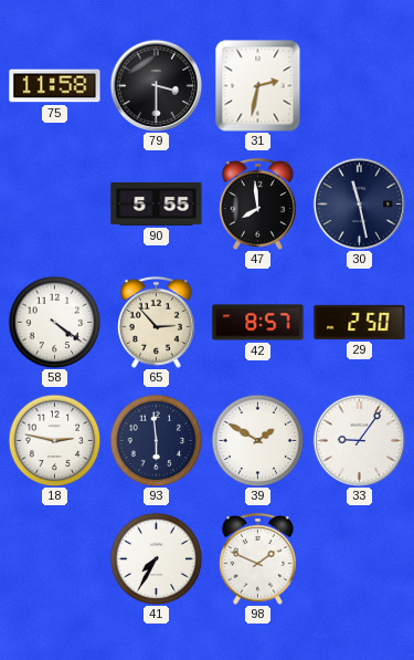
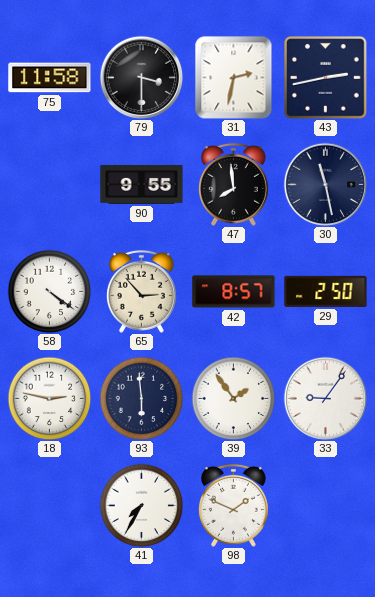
43: none -> 2:43
90: 5:55 -> 9:55
39: 1:50 -> 1:54
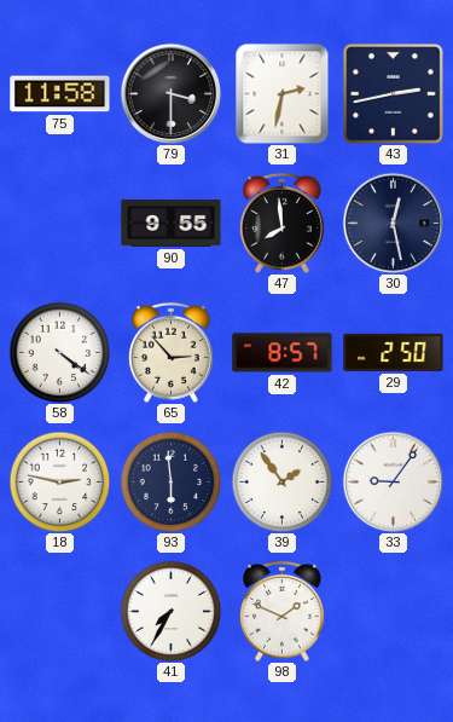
30: 11:28 -> 12:28
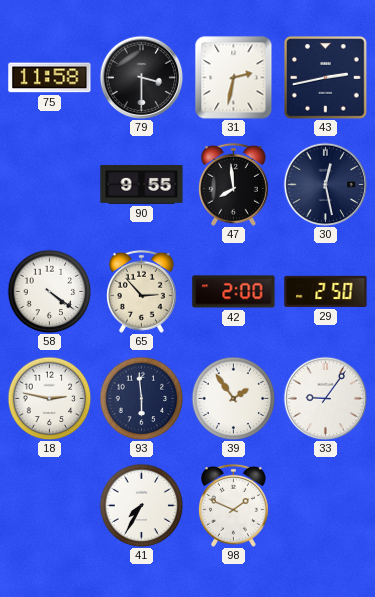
42: 8:57 -> 2:00
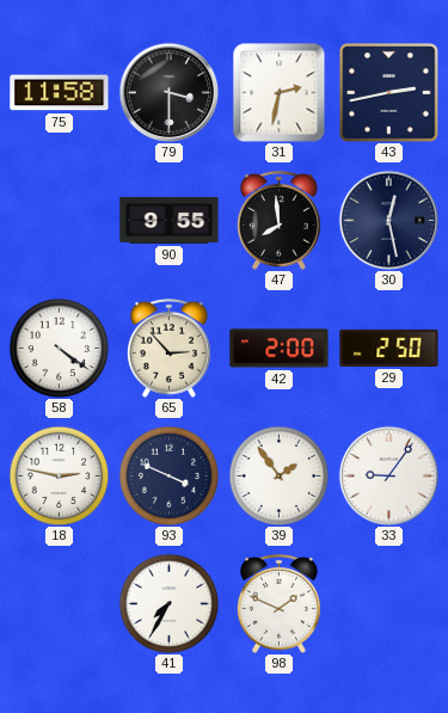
93: 5:59 -> 3:49
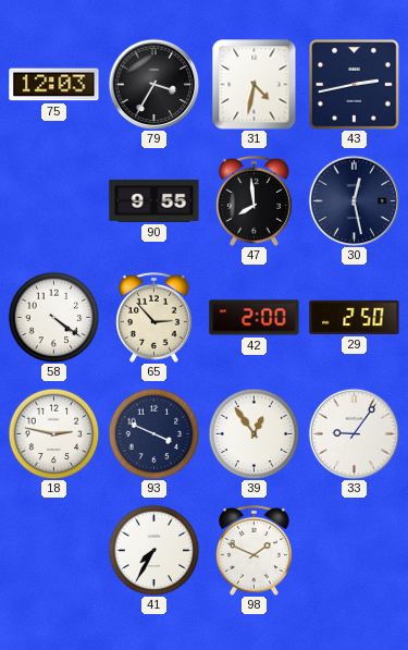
75: 11:58 -> 12:03
79: 3:30 -> 3:35
31: 2:32 -> 4:32
39: 1:54 -> 12:54
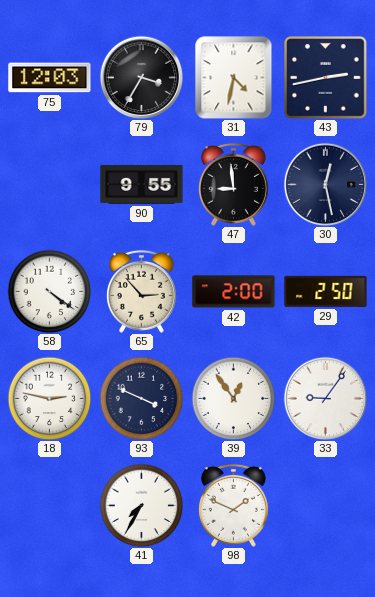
47: 7:59 -> 8:59
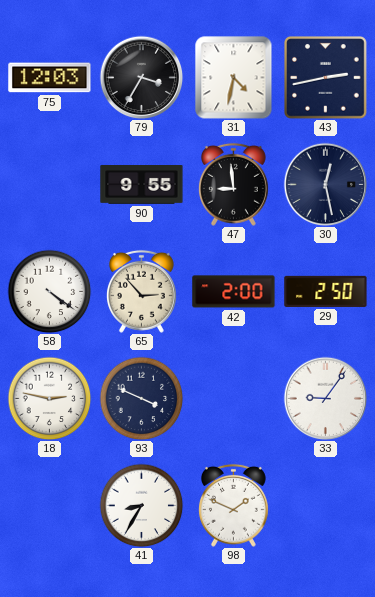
39: 12:54 -> none
41: 7:35 -> 8:35
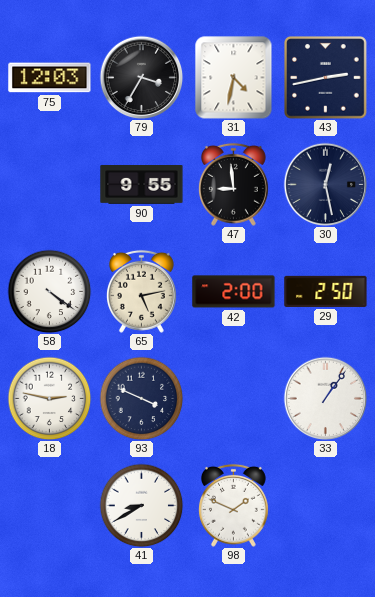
65: 2:53 -> 5:13
33: 9:06 -> 1:06
41: 8:35 -> 8:40
